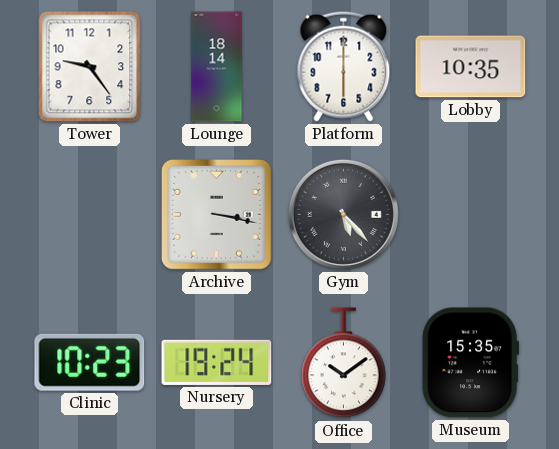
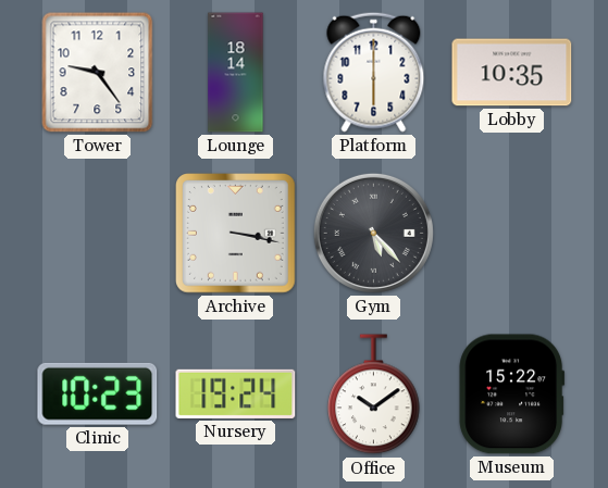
Museum: 15:35 -> 15:22
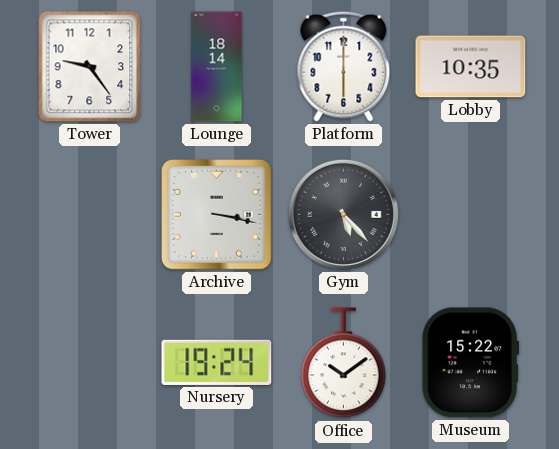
Clinic: 10:23 -> none
